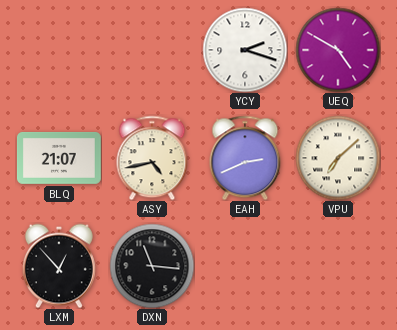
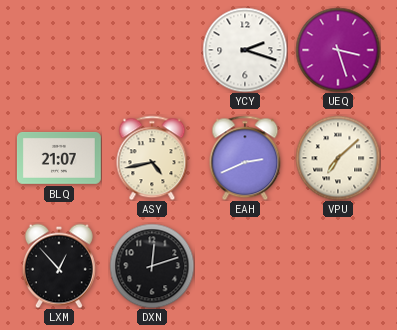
UEQ: 4:50 -> 3:27
DXN: 11:16 -> 12:12
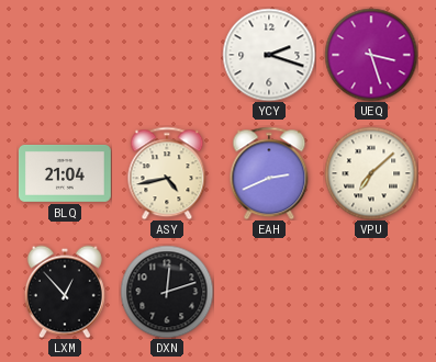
BLQ: 21:07 -> 21:04
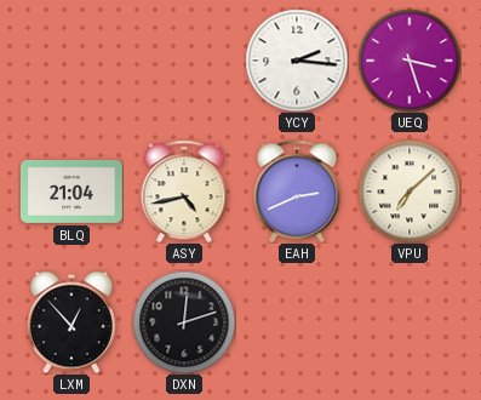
YCY: 2:18 -> 2:16
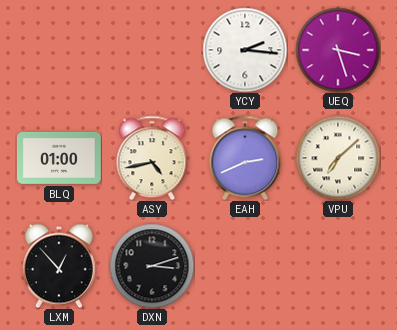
BLQ: 21:04 -> 01:00
DXN: 12:12 -> 3:12
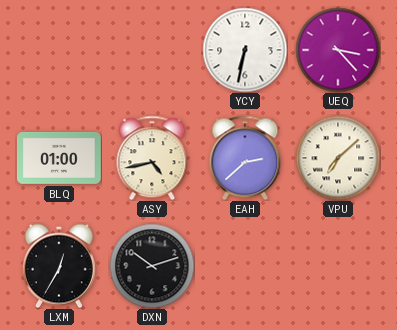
YCY: 2:16 -> 6:32
UEQ: 3:27 -> 3:23
EAH: 2:41 -> 2:38
LXM: 12:53 -> 12:35
DXN: 3:12 -> 10:12
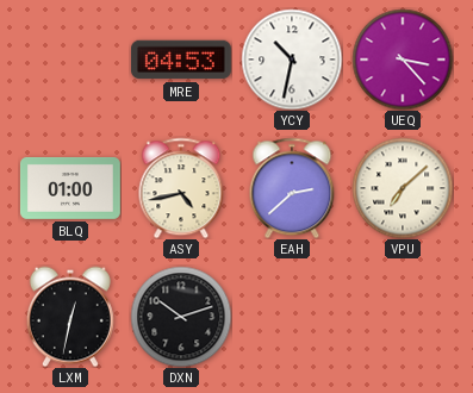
MRE: none -> 04:53
YCY: 6:32 -> 10:32
LXM: 12:35 -> 12:32
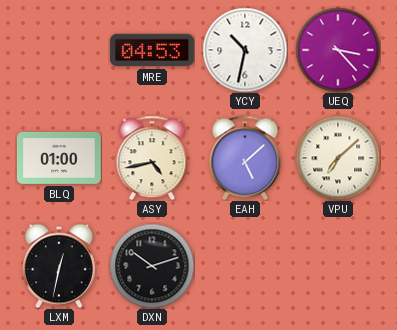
EAH: 2:38 -> 5:08
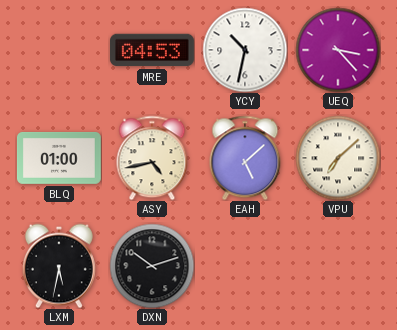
LXM: 12:32 -> 5:32
